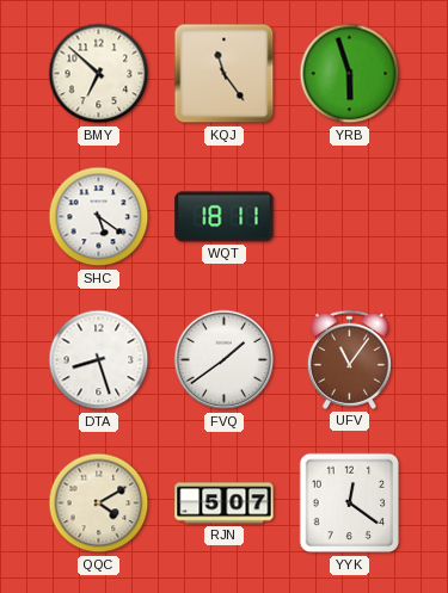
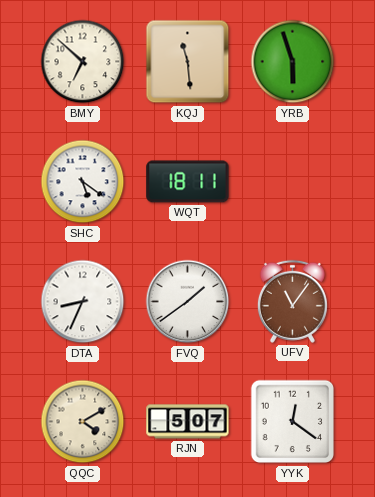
KQJ: 11:24 -> 11:29
DTA: 8:27 -> 8:34
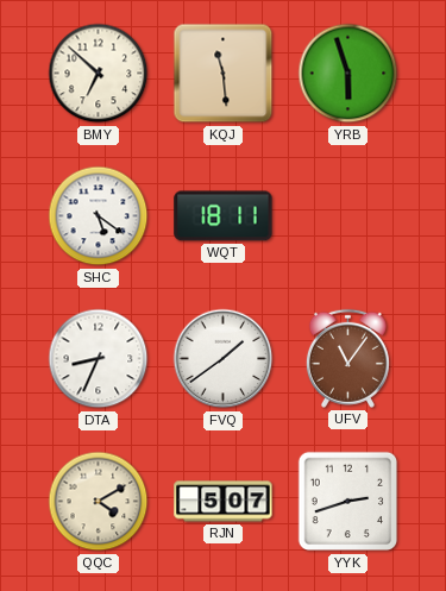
YYK: 12:21 -> 2:42
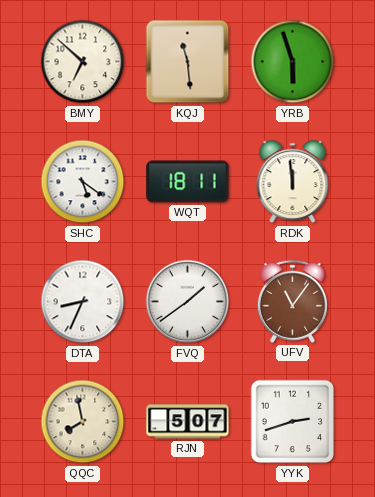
RDK: none -> 11:59
QQC: 4:10 -> 7:58
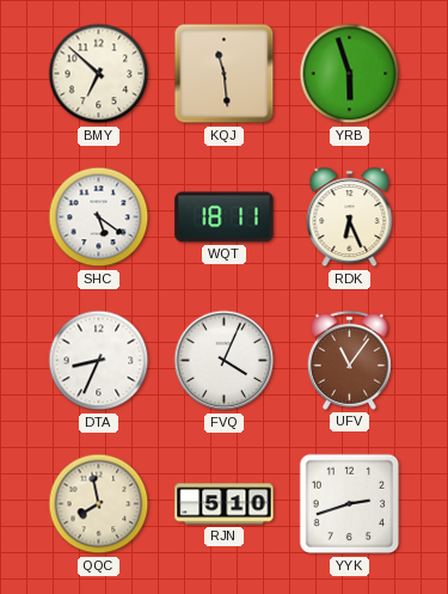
RDK: 11:59 -> 6:26
FVQ: 1:39 -> 4:04
RJN: 5:07 -> 5:10
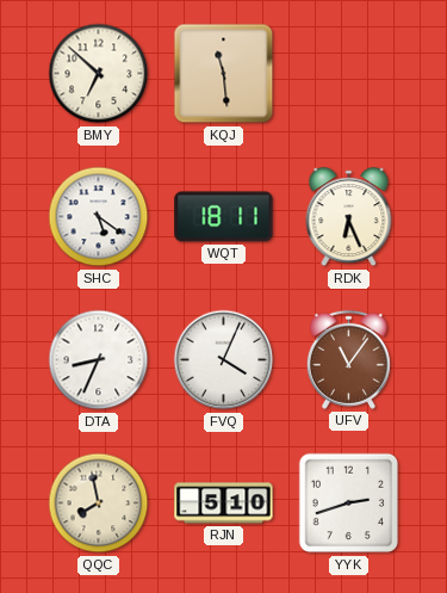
YRB: 5:57 -> none
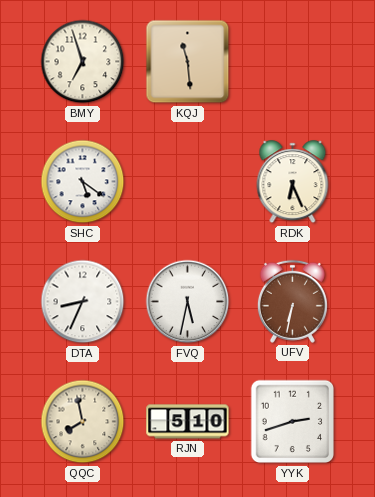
BMY: 6:52 -> 6:57
WQT: 18:11 -> none
FVQ: 4:04 -> 5:32
UFV: 11:06 -> 6:32
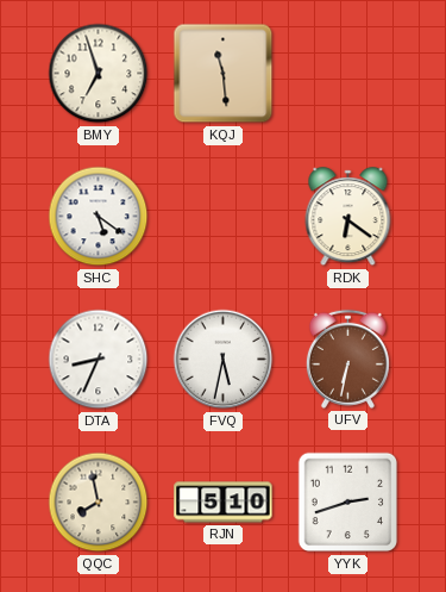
RDK: 6:26 -> 6:21
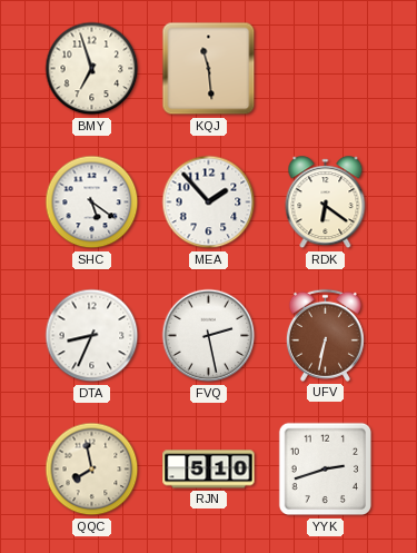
MEA: none -> 1:53
FVQ: 5:32 -> 2:28
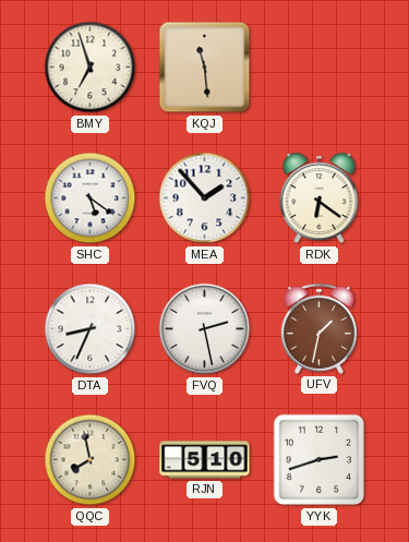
UFV: 6:32 -> 1:32
